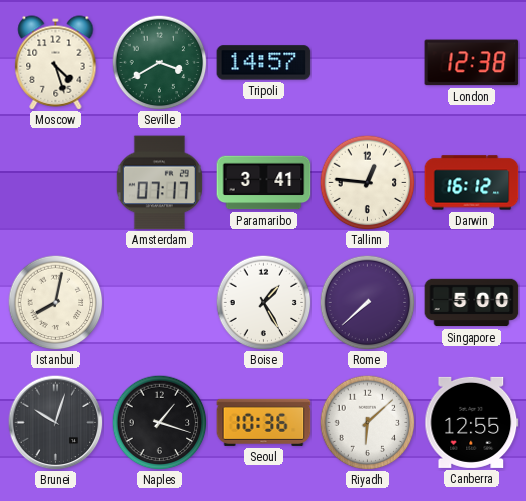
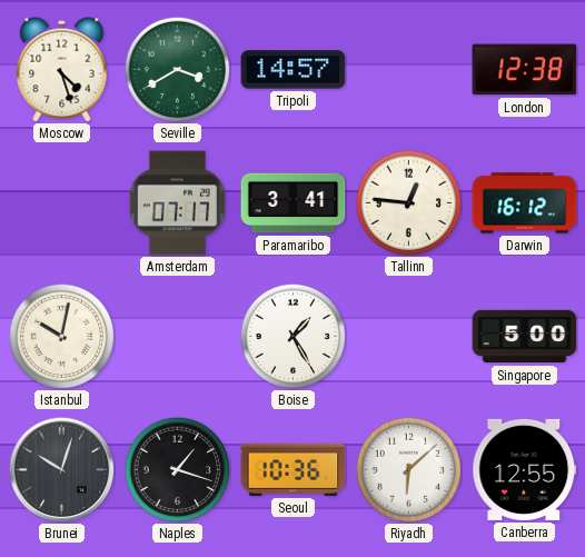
Istanbul: 8:02 -> 10:02
Rome: 7:38 -> none
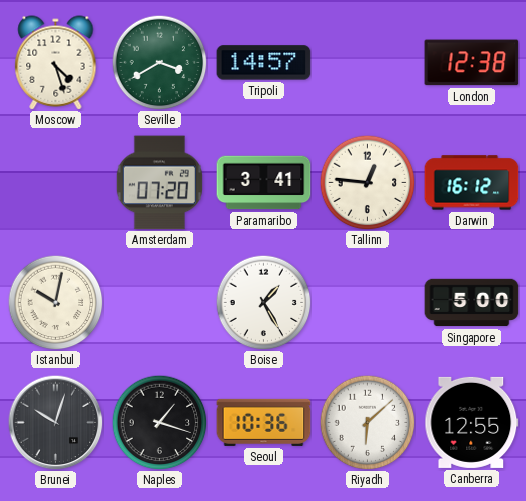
Amsterdam: 07:17 -> 07:20
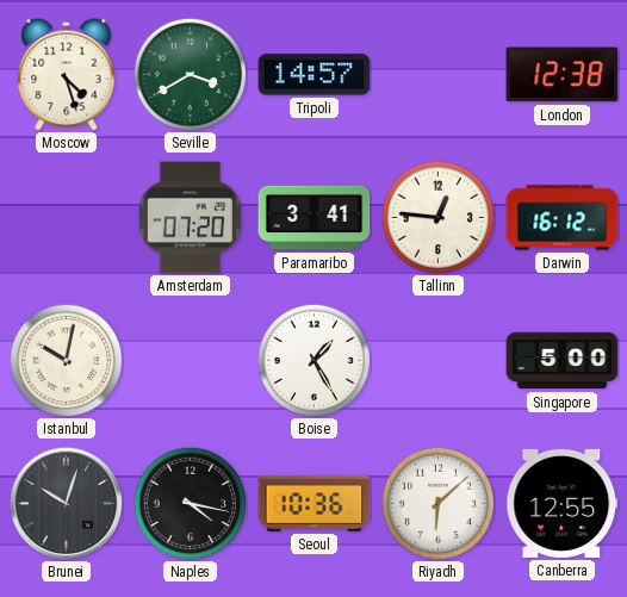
Naples: 1:18 -> 4:17
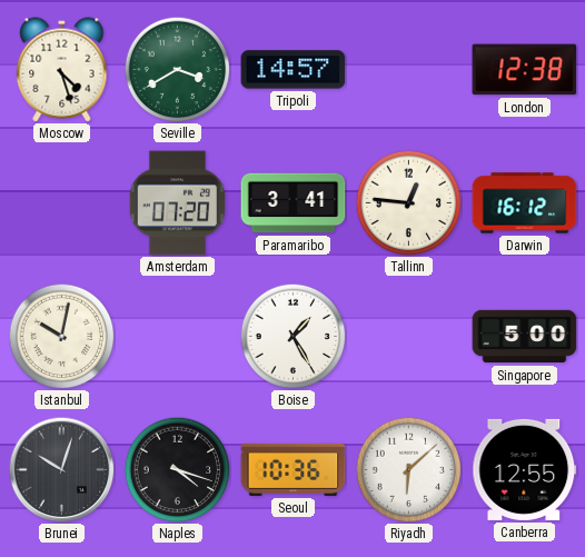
Naples: 4:17 -> 4:18
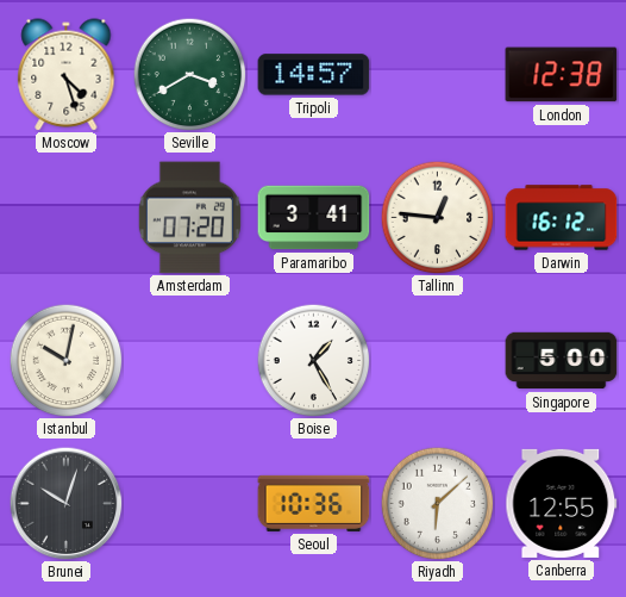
Naples: 4:18 -> none
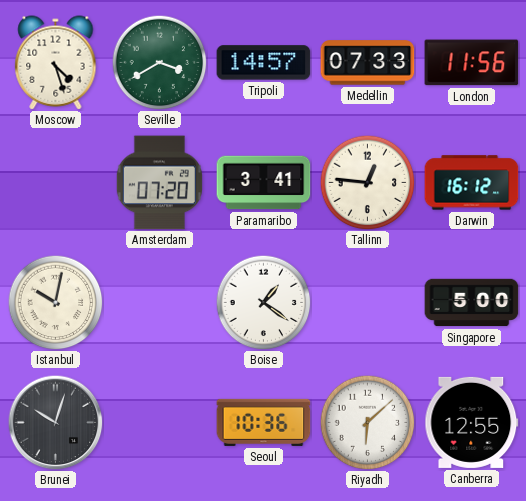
Medellin: none -> 07:33
London: 12:38 -> 11:56
Boise: 1:25 -> 1:21
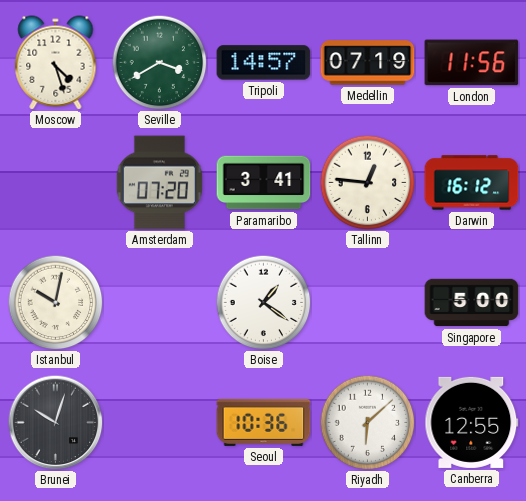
Medellin: 07:33 -> 07:19
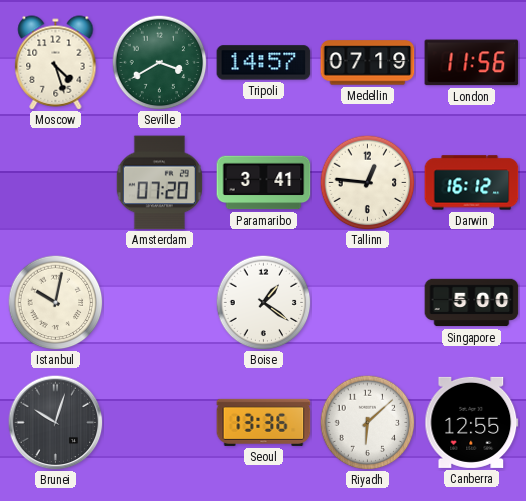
Seoul: 10:36 -> 13:36
